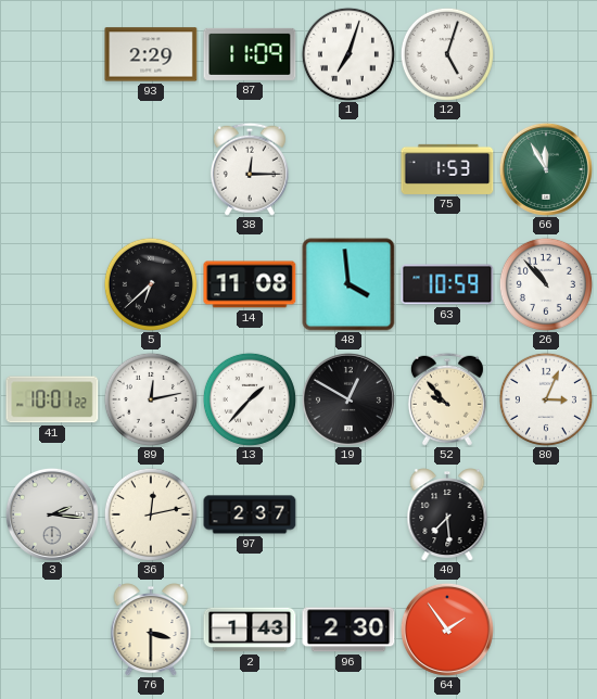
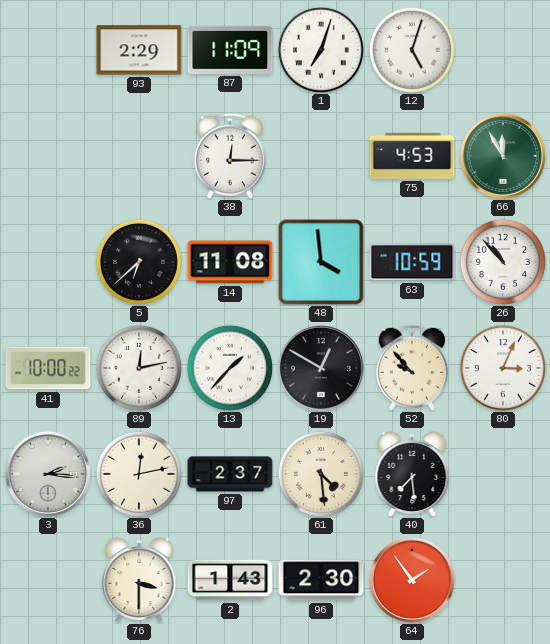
75: 1:53 -> 4:53
41: 10:01 -> 10:00
61: none -> 4:29
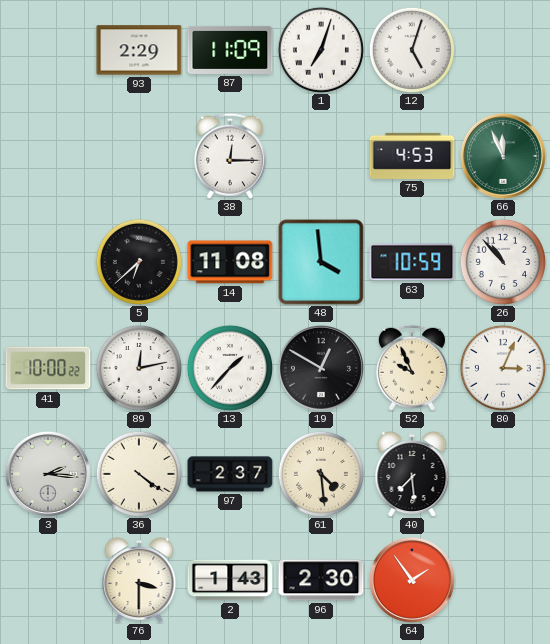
66: 11:55 -> 11:56
52: 9:53 -> 9:56
36: 12:13 -> 4:21
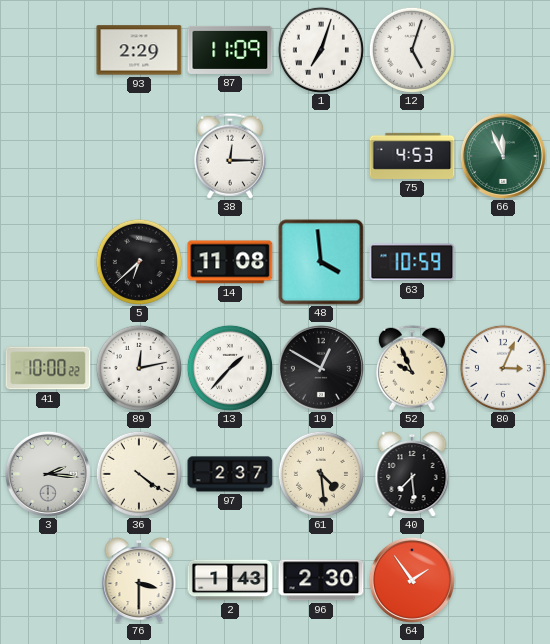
26: 10:53 -> none
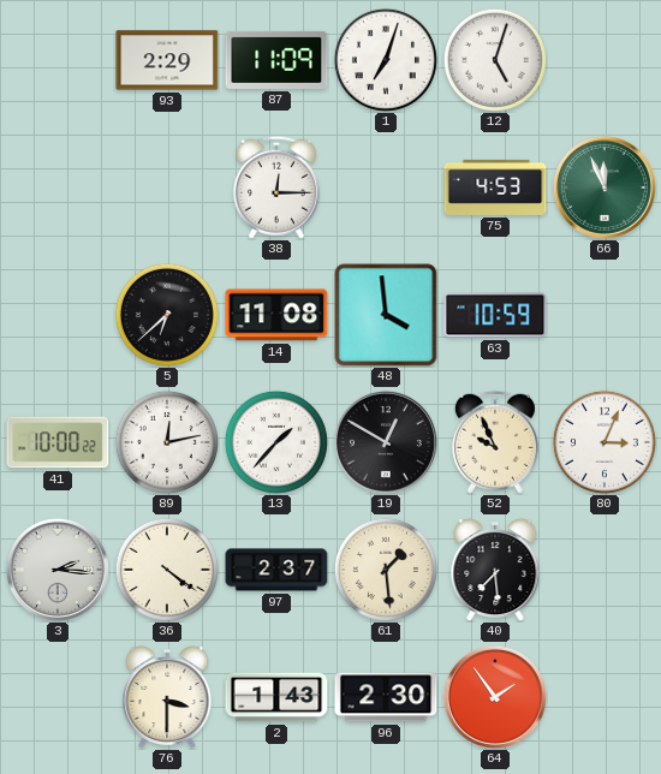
61: 4:29 -> 1:29
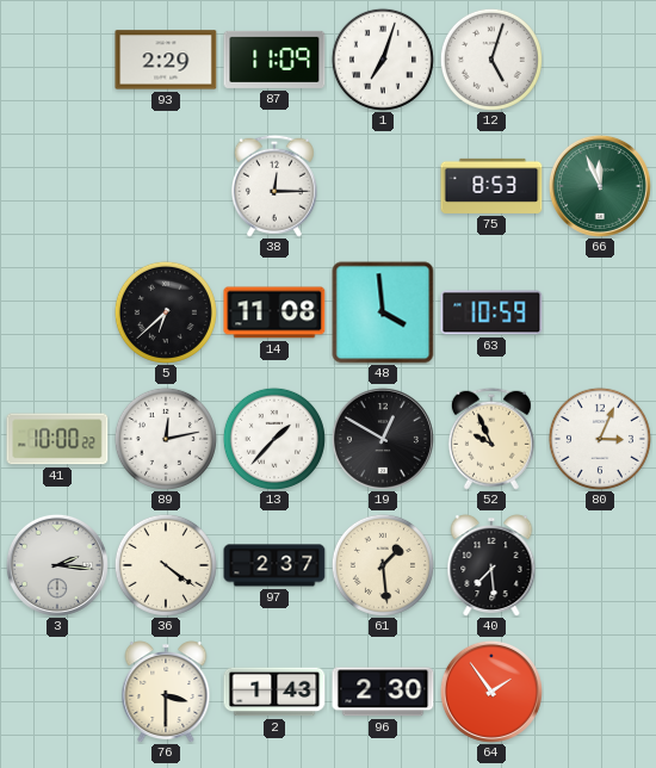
75: 4:53 -> 8:53
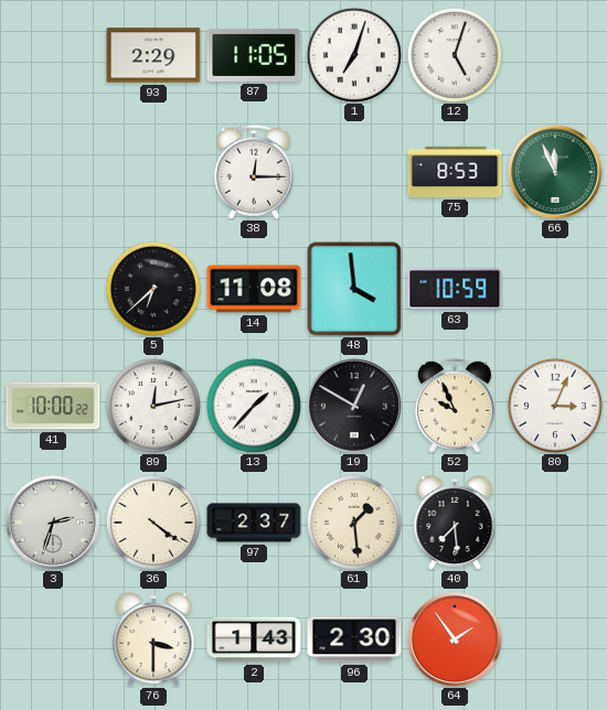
87: 11:09 -> 11:05
3: 2:16 -> 2:33
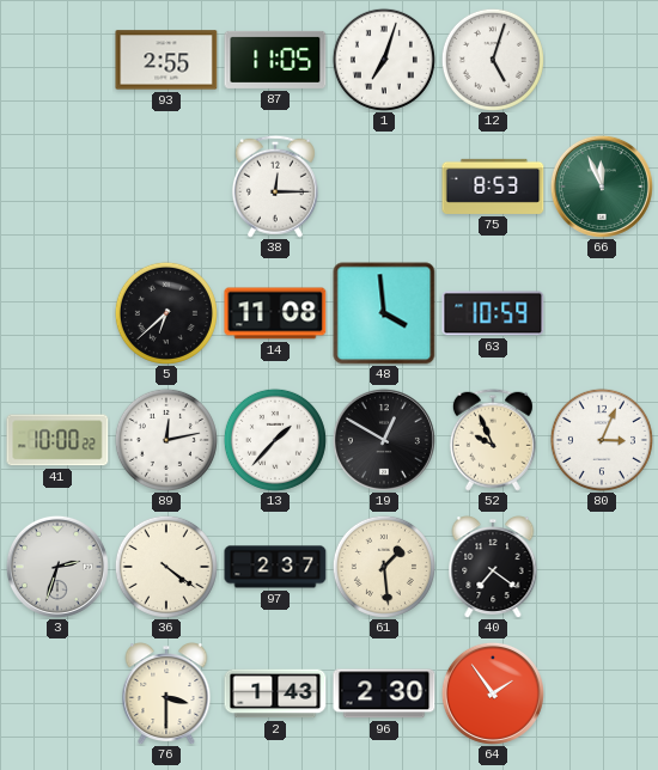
93: 2:29 -> 2:55
40: 7:29 -> 7:21
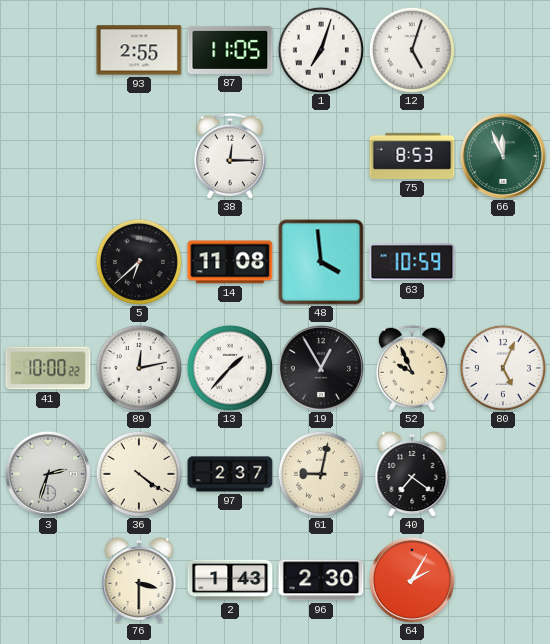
19: 12:50 -> 12:55
80: 3:04 -> 5:04
61: 1:29 -> 9:02
64: 1:54 -> 2:05
